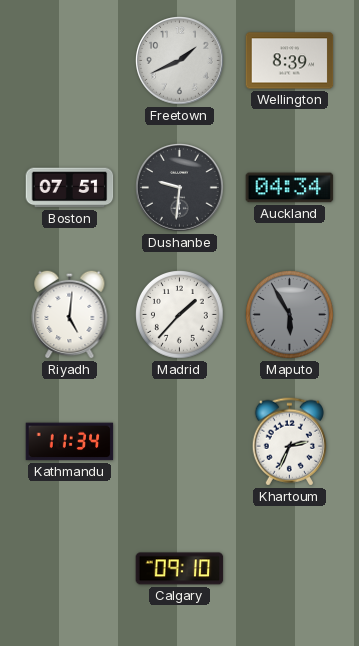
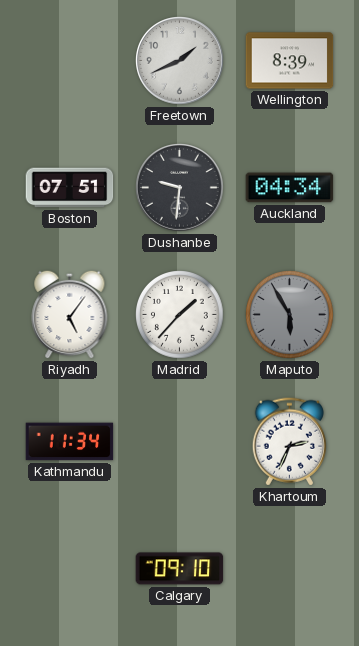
Riyadh: 5:01 -> 5:06
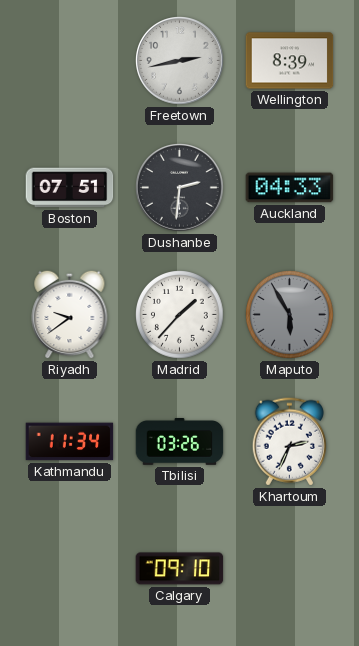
Freetown: 1:41 -> 2:43
Dushanbe: 9:31 -> 2:31
Auckland: 04:34 -> 04:33
Riyadh: 5:06 -> 9:39
Tbilisi: none -> 03:26
